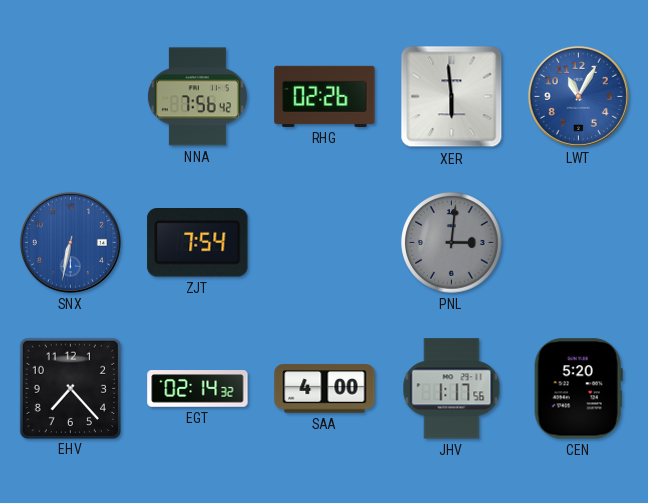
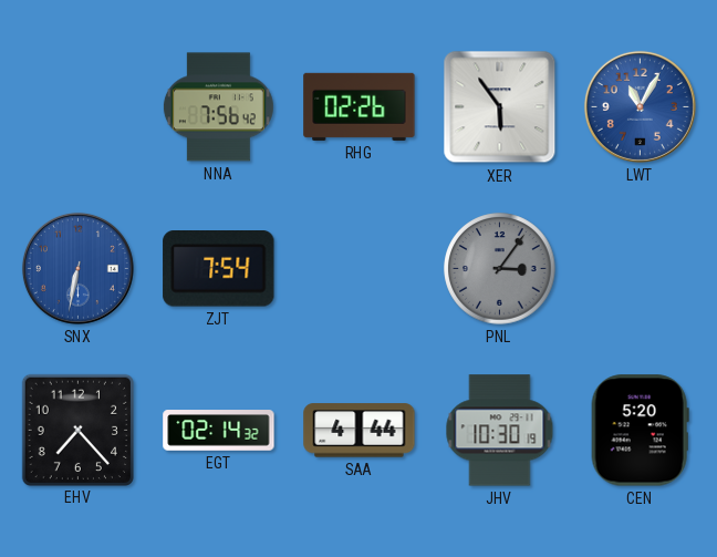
XER: 5:59 -> 5:54
PNL: 3:01 -> 3:06
SAA: 4:00 -> 4:44
JHV: 1:17 -> 10:30
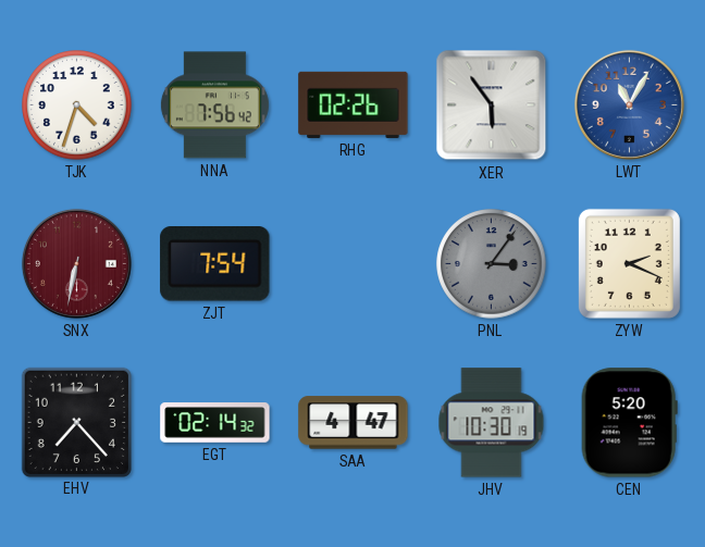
TJK: none -> 4:33
SNX dial: blue -> burgundy
ZYW: none -> 2:19
SAA: 4:44 -> 4:47
